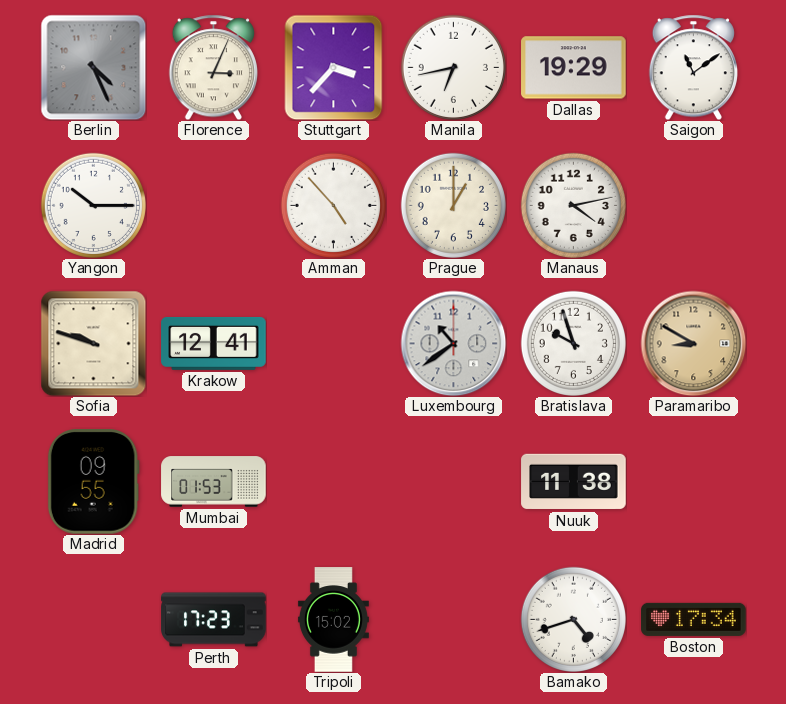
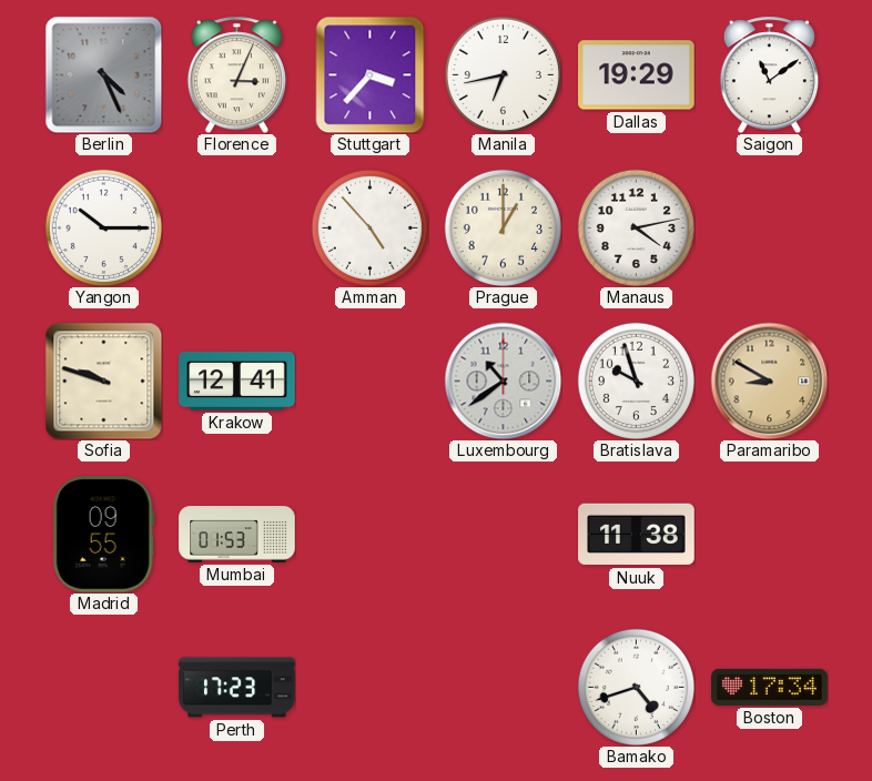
Tripoli: 15:02 -> none
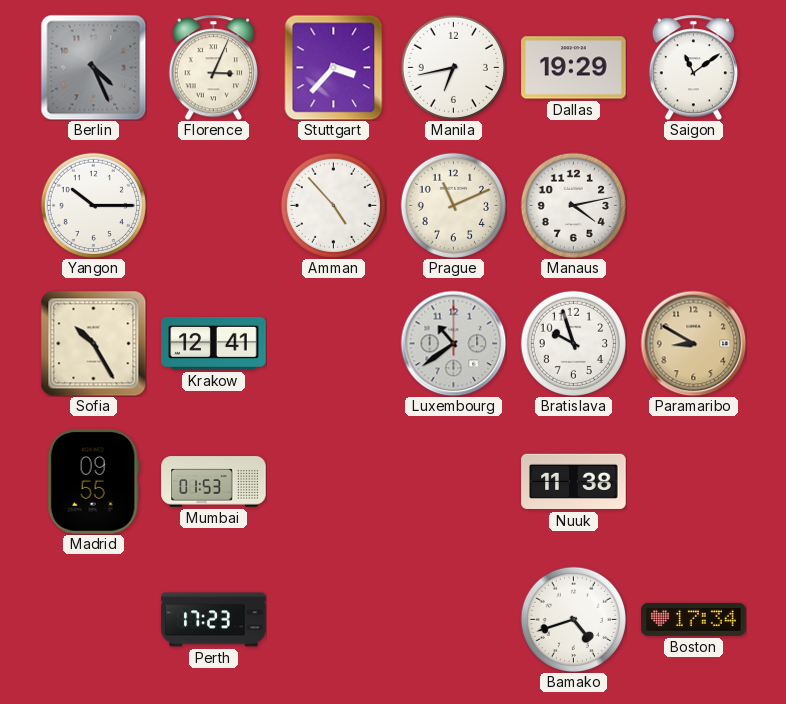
Prague: 1:00 -> 11:11
Sofia: 9:48 -> 10:25
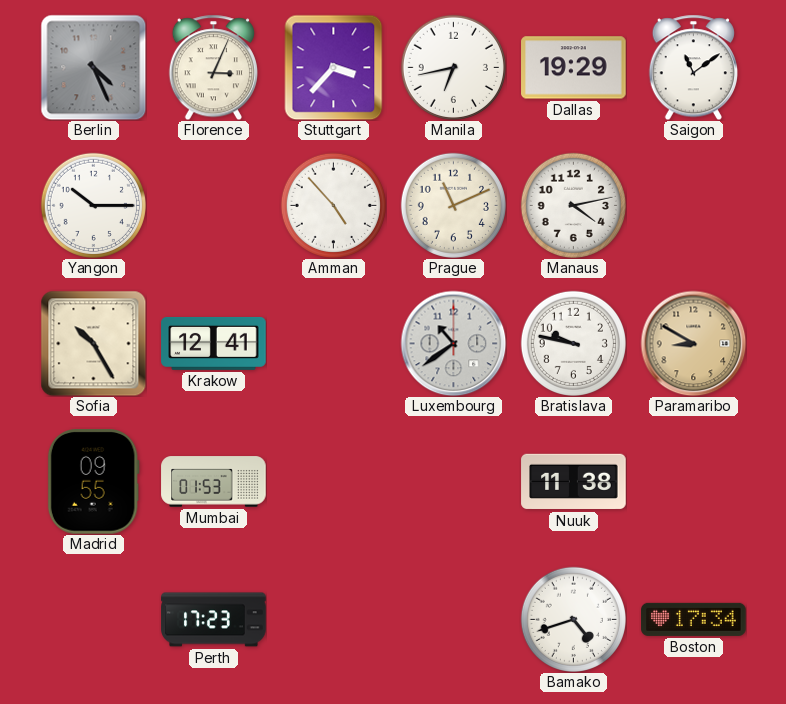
Bratislava: 9:57 -> 9:47
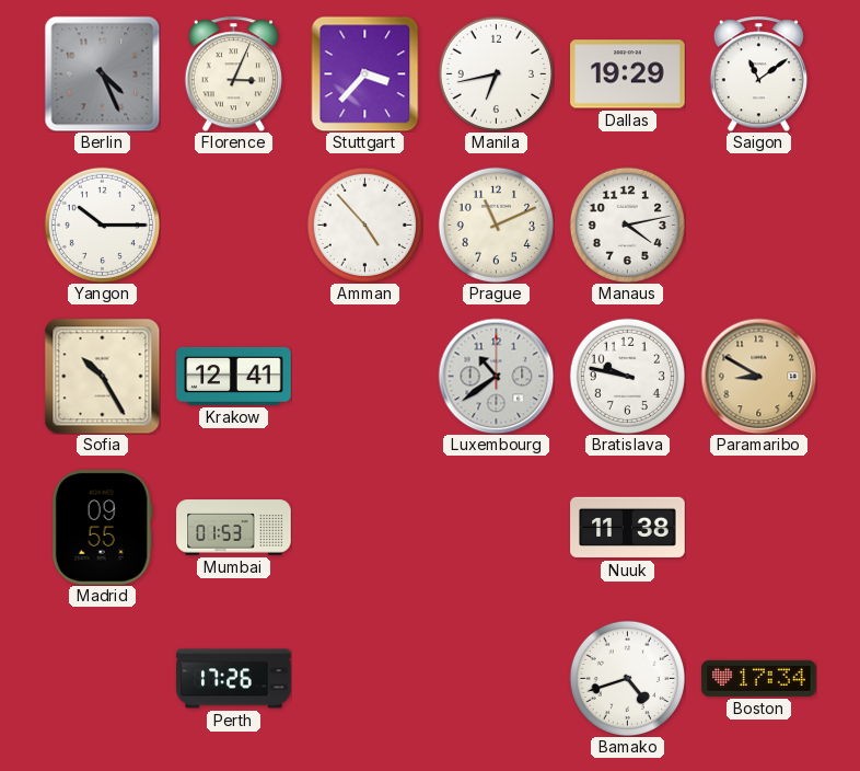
Perth: 17:23 -> 17:26
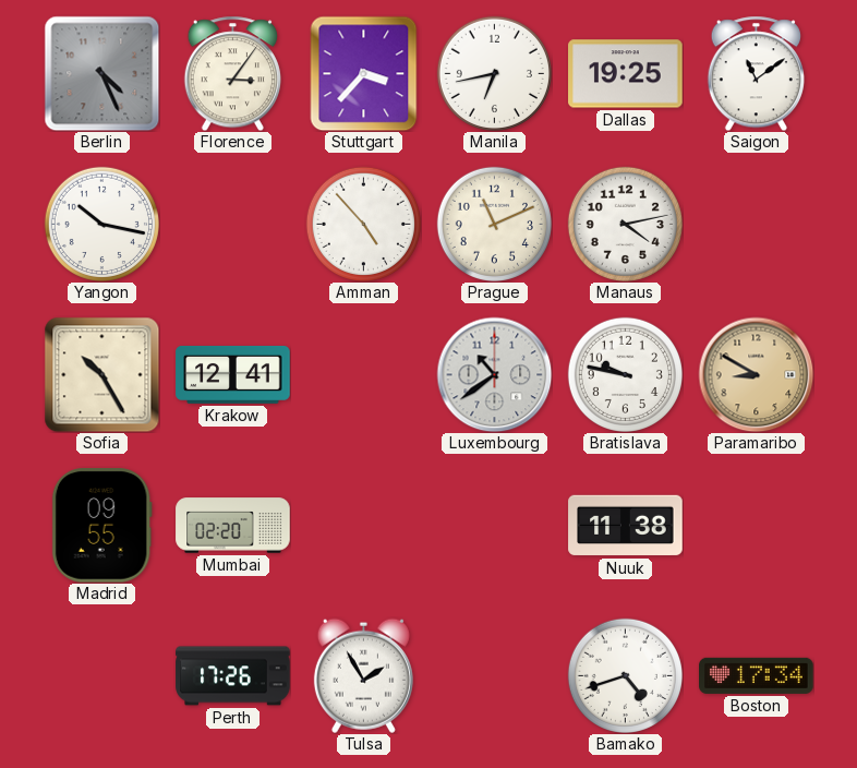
Florence: 3:04 -> 3:06
Dallas: 19:29 -> 19:25
Yangon: 10:15 -> 10:17
Mumbai: 01:53 -> 02:20
Tulsa: none -> 1:55
